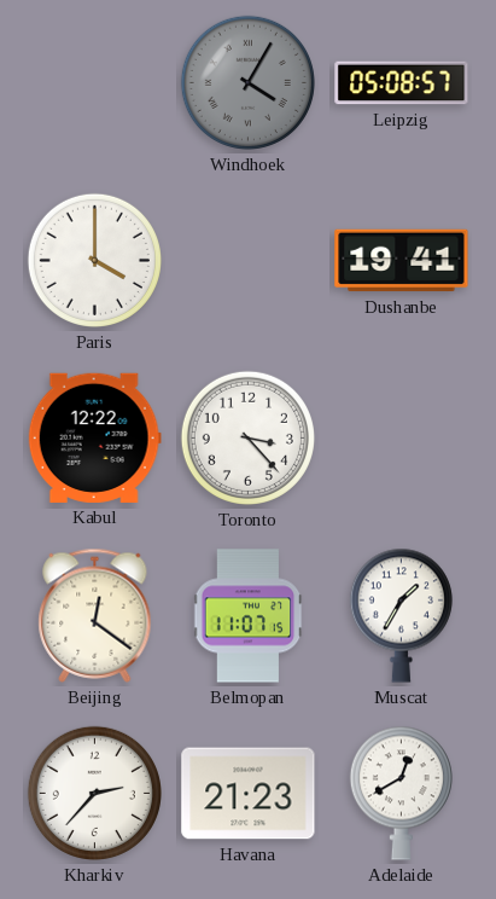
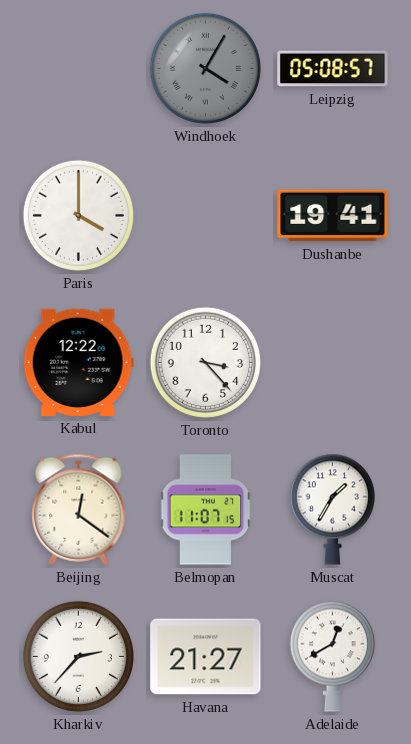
Havana: 21:23 -> 21:27
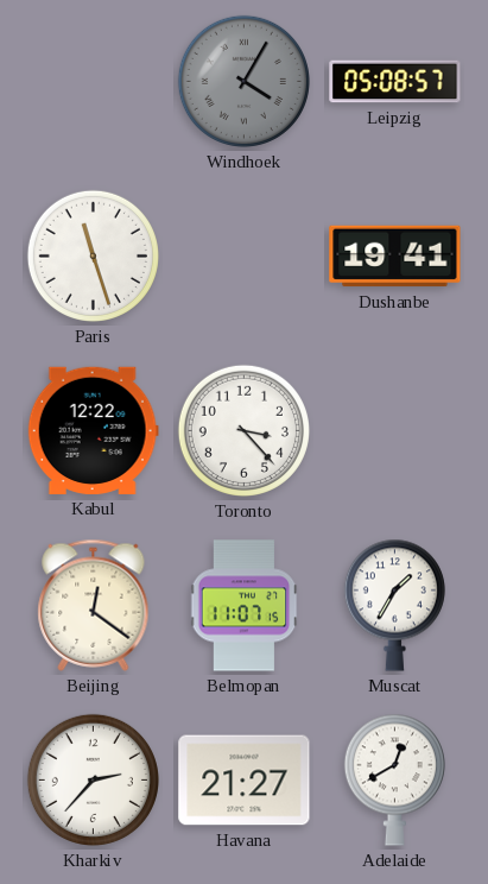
Paris: 4:00 -> 11:27
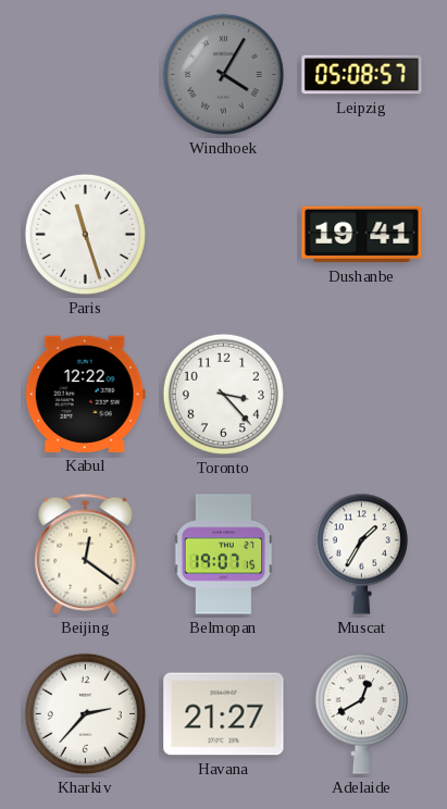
Belmopan: 11:07 -> 19:07
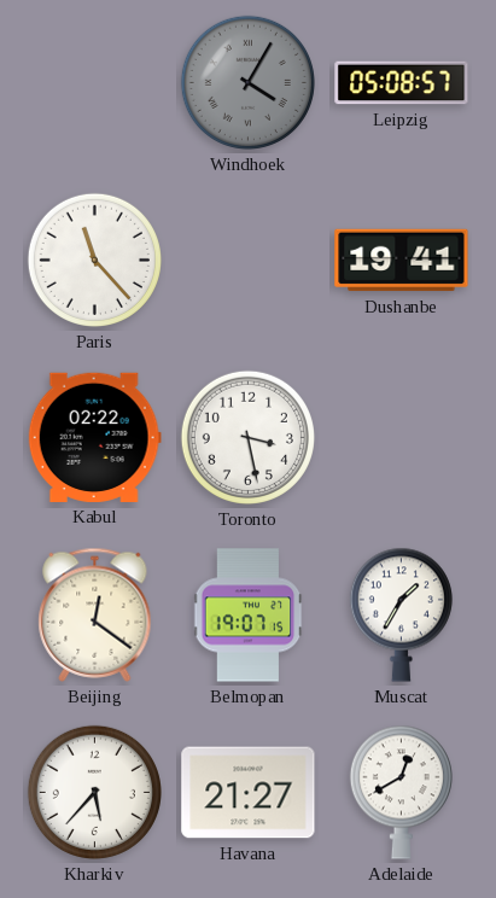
Paris: 11:27 -> 11:23
Kabul: 12:22 -> 02:22
Toronto: 3:23 -> 3:28
Kharkiv: 2:37 -> 5:37
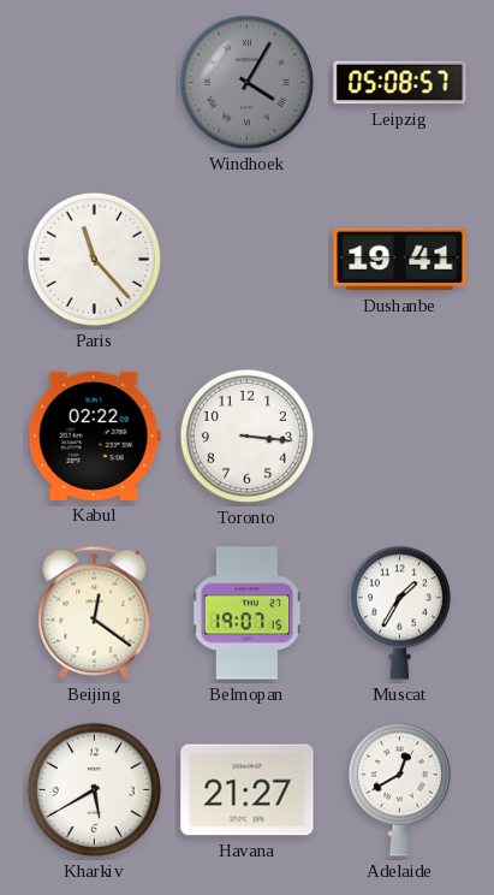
Toronto: 3:28 -> 3:16
Kharkiv: 5:37 -> 5:40
